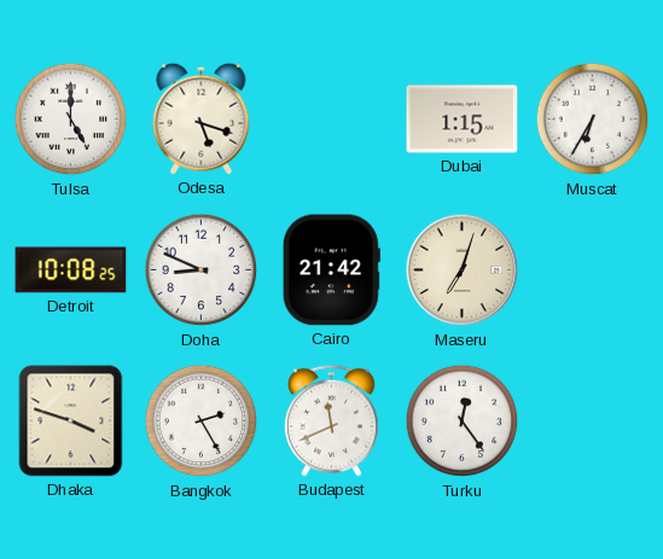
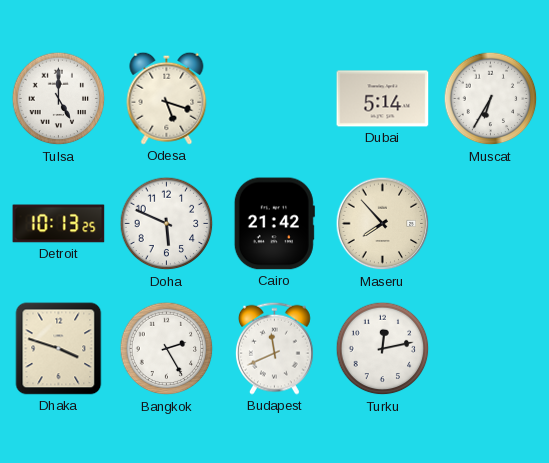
Dubai: 1:15 -> 5:14
Detroit: 10:08 -> 10:13
Doha: 8:49 -> 5:49
Maseru: 7:03 -> 7:53
Turku: 12:24 -> 12:13
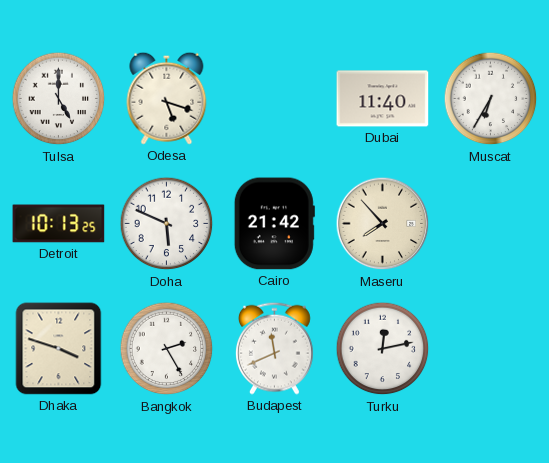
Dubai: 5:14 -> 11:40
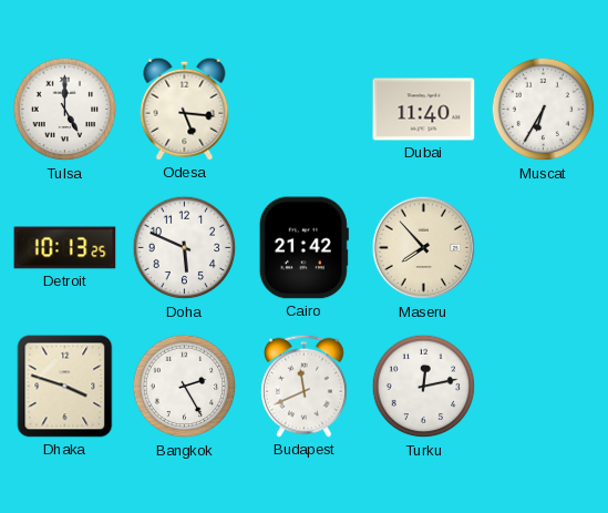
Odesa: 5:18 -> 5:16
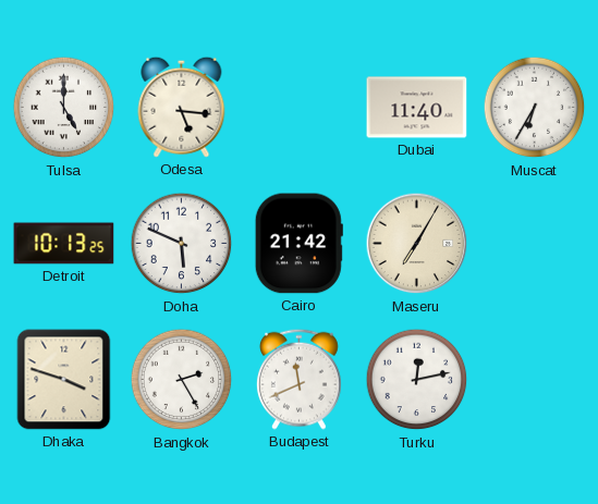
Maseru: 7:53 -> 7:05
